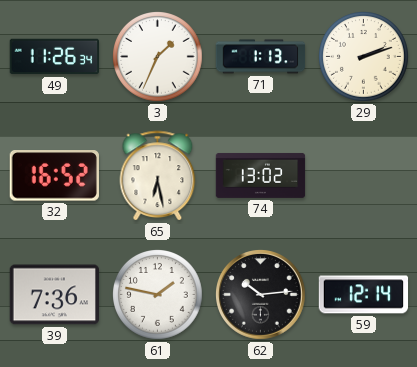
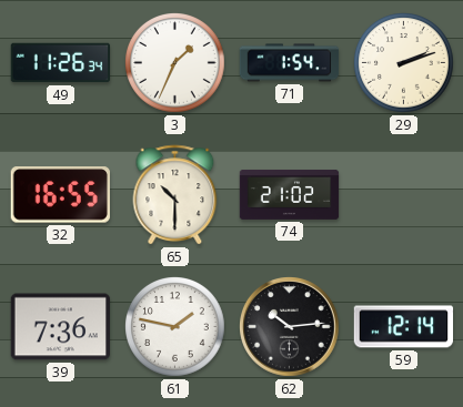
71: 1:13 -> 1:54
32: 16:52 -> 16:55
65: 6:28 -> 10:30
74: 13:02 -> 21:02
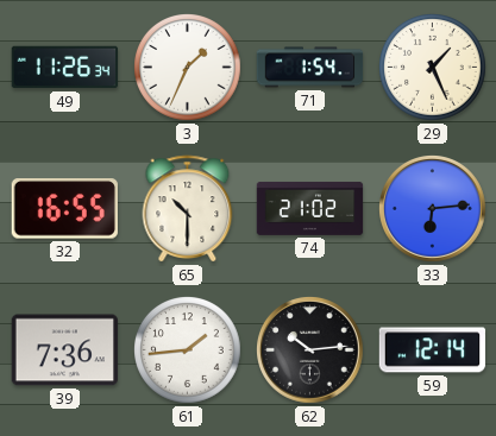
29: 2:12 -> 1:26
33: none -> 6:14
61: 1:47 -> 1:44
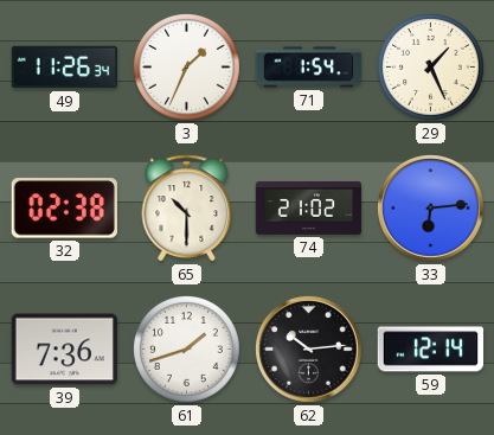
32: 16:55 -> 02:38
61: 1:44 -> 1:42
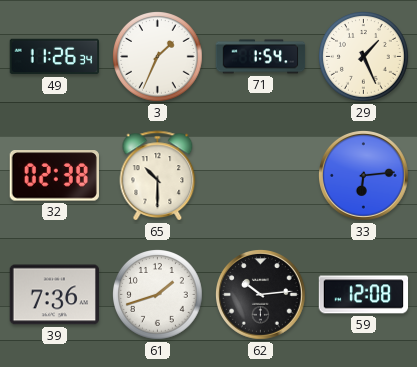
74: 21:02 -> none
59: 12:14 -> 12:08
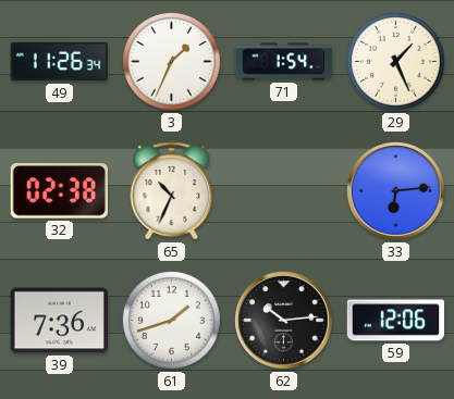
65: 10:30 -> 10:34
59: 12:08 -> 12:06
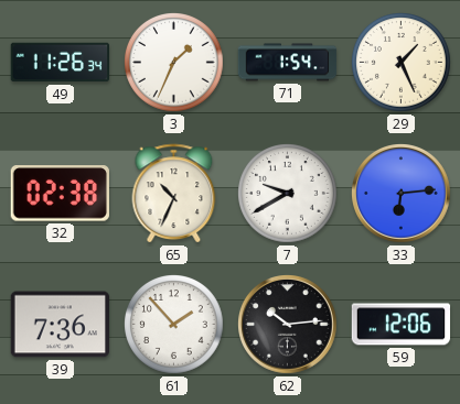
7: none -> 9:40
61: 1:42 -> 1:53
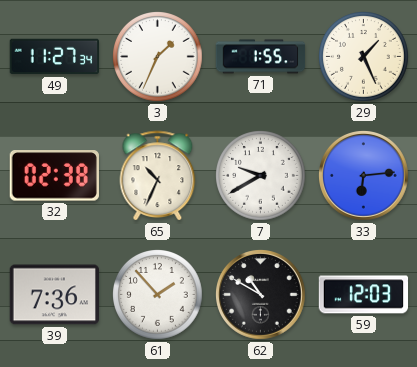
49: 11:26 -> 11:27
71: 1:54 -> 1:55
62: 10:14 -> 10:50
59: 12:06 -> 12:03
